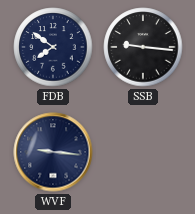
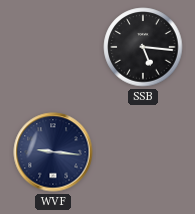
FDB: 7:51 -> none
SSB: 9:16 -> 5:16
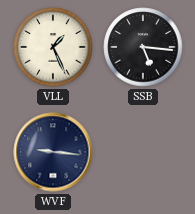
VLL: none -> 1:26
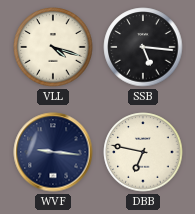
VLL: 1:26 -> 4:18
DBB: none -> 6:47
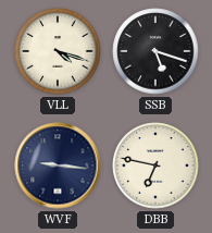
SSB: 5:16 -> 5:18
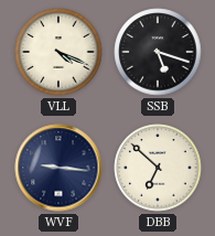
VLL: 4:18 -> 4:19
DBB: 6:47 -> 6:52
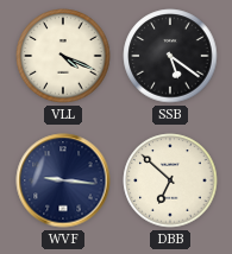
SSB: 5:18 -> 5:21
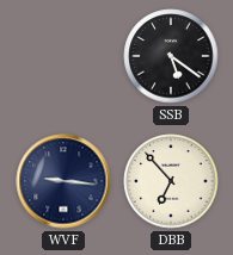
VLL: 4:19 -> none
DBB: 6:52 -> 6:53
